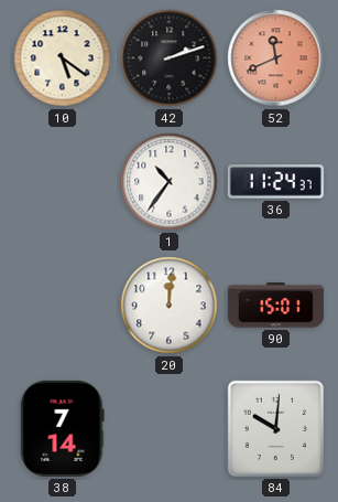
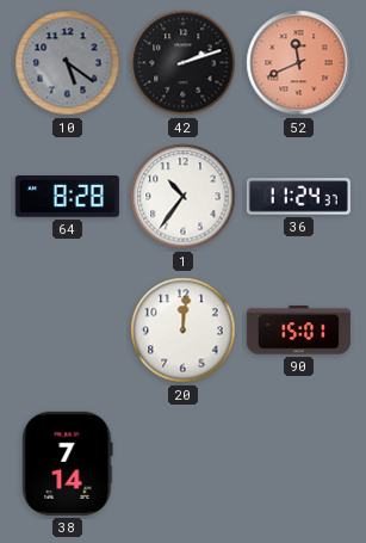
10 dial: cream -> grey
64: none -> 8:28
84: 10:01 -> none
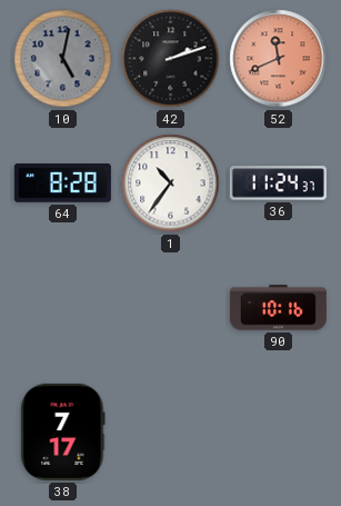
10: 5:21 -> 5:02
20: 12:01 -> none
90: 15:01 -> 10:16
38: 7:14 -> 7:17
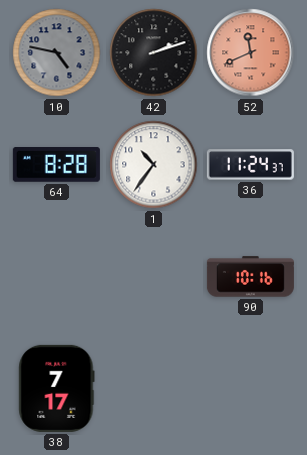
10: 5:02 -> 4:47
